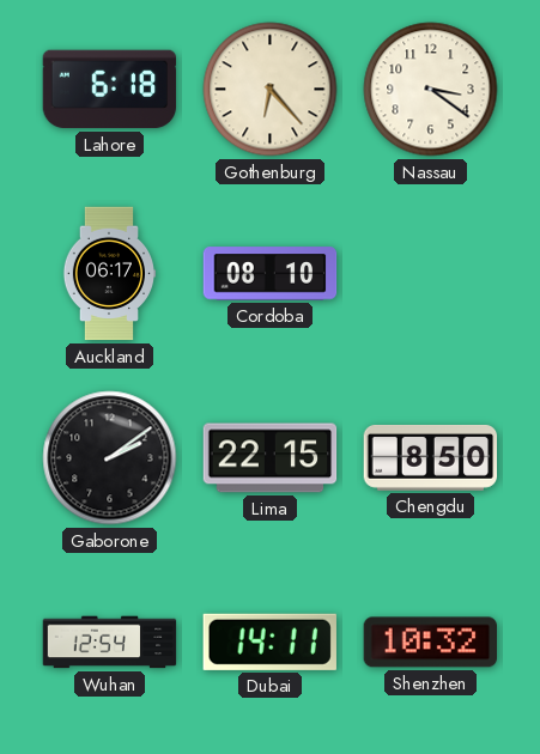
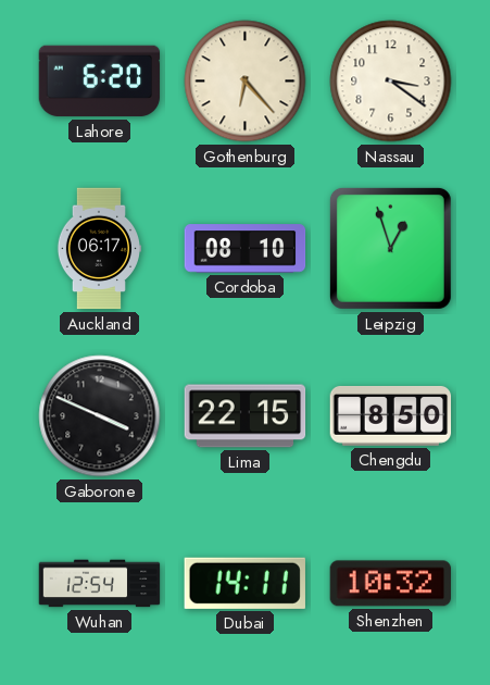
Lahore: 6:18 -> 6:20
Leipzig: none -> 12:57
Gaborone: 2:09 -> 3:49
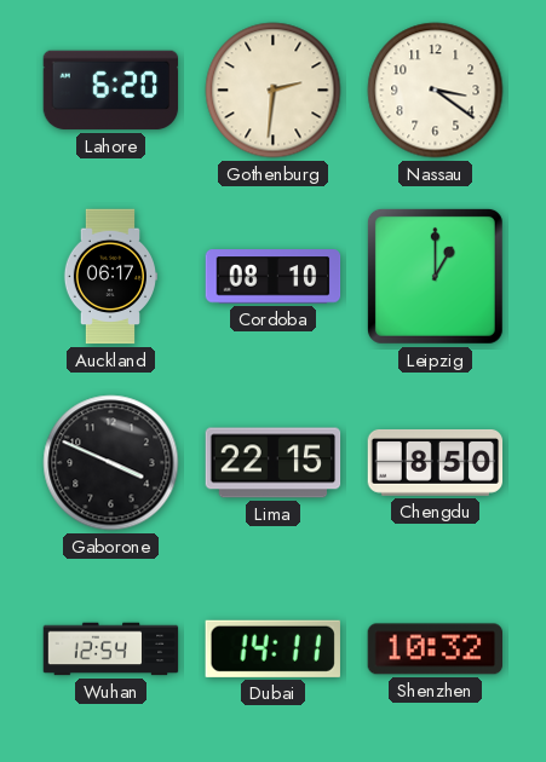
Gothenburg: 6:23 -> 2:31
Leipzig: 12:57 -> 1:00
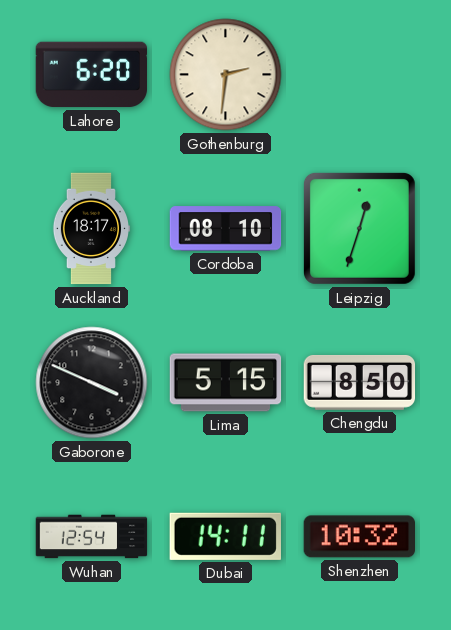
Nassau: 3:21 -> none
Auckland: 06:17 -> 18:17
Leipzig: 1:00 -> 12:33
Lima: 22:15 -> 5:15
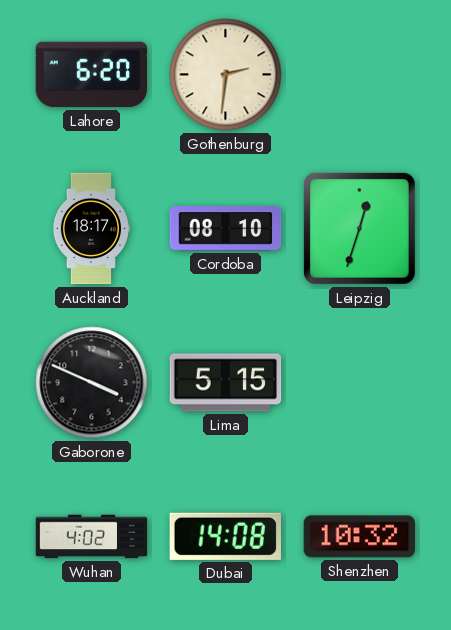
Chengdu: 8:50 -> none
Wuhan: 12:54 -> 4:02
Dubai: 14:11 -> 14:08
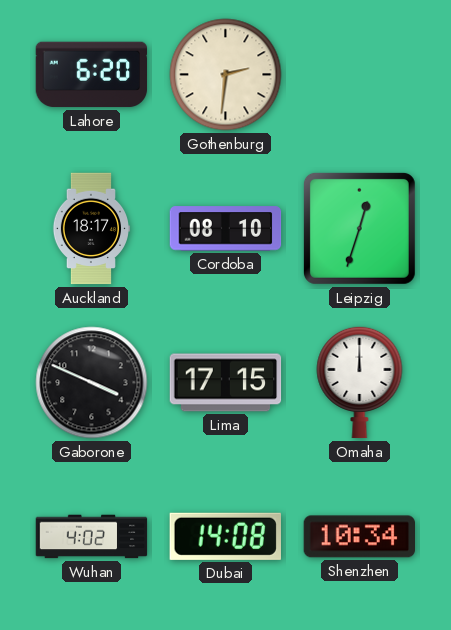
Lima: 5:15 -> 17:15
Omaha: none -> 12:00
Shenzhen: 10:32 -> 10:34
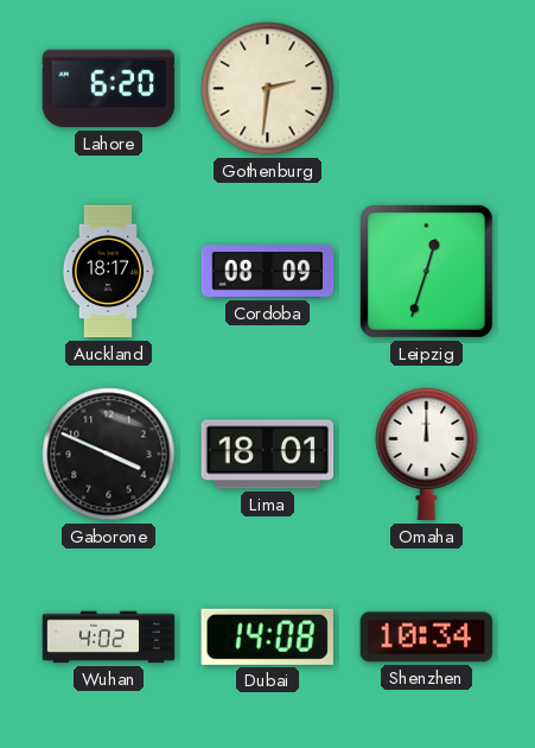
Cordoba: 08:10 -> 08:09
Lima: 17:15 -> 18:01
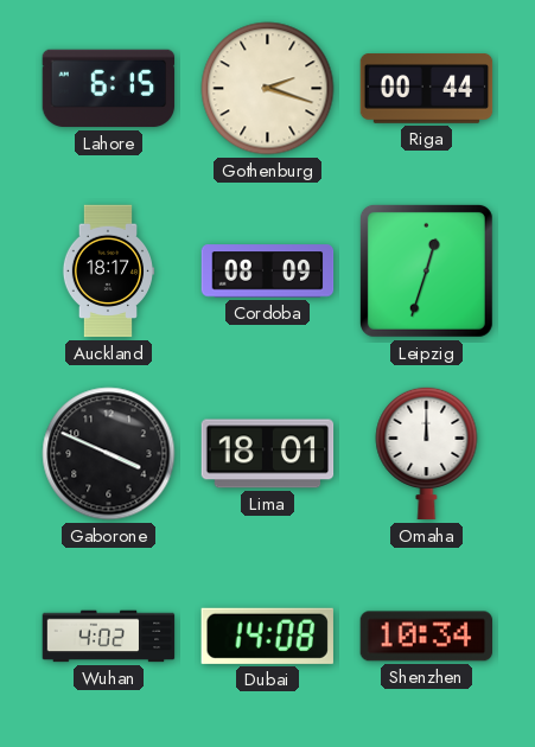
Lahore: 6:20 -> 6:15
Gothenburg: 2:31 -> 2:18
Riga: none -> 00:44
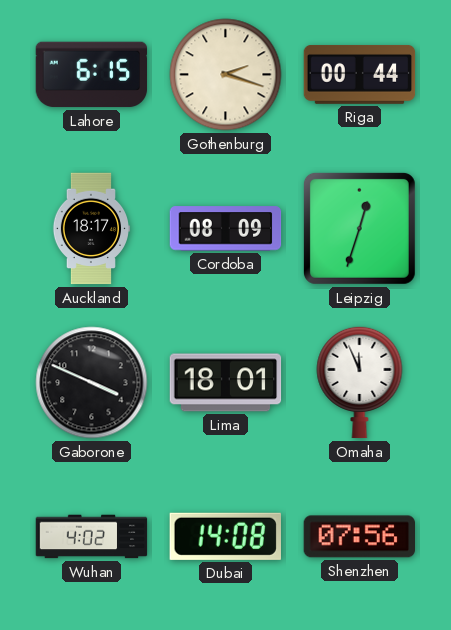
Omaha: 12:00 -> 11:56
Shenzhen: 10:34 -> 07:56
